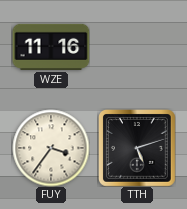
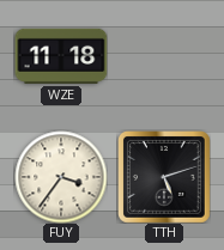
WZE: 11:16 -> 11:18
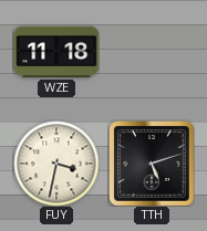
FUY: 3:36 -> 3:32
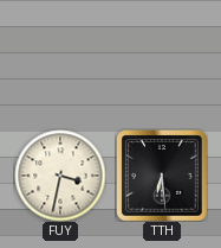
WZE: 11:18 -> none
TTH: 5:12 -> 6:29
